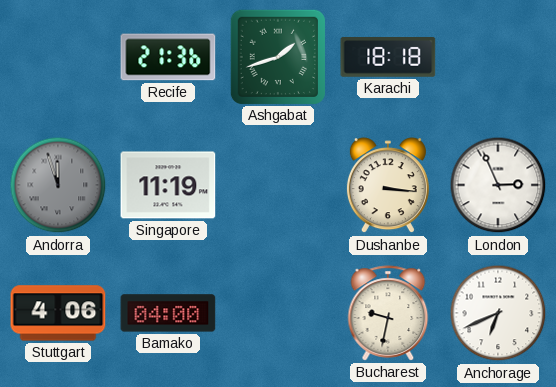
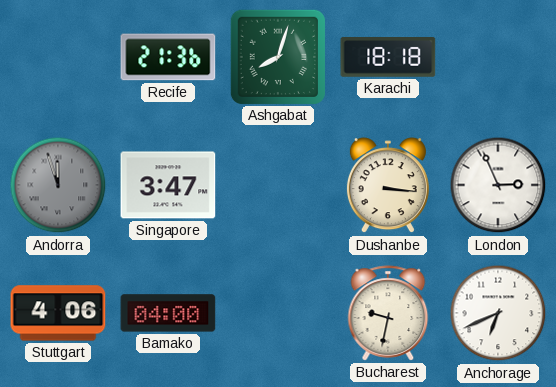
Ashgabat: 1:42 -> 8:03
Singapore: 11:19 -> 3:47
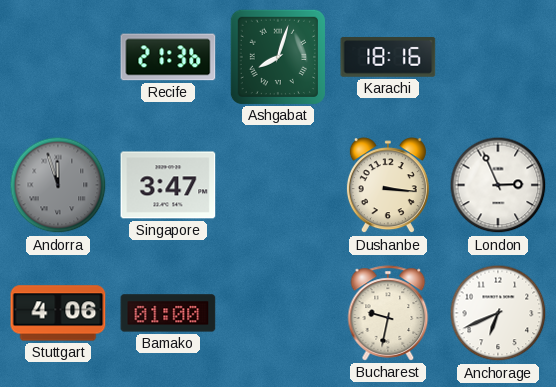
Karachi: 18:18 -> 18:16
Bamako: 04:00 -> 01:00
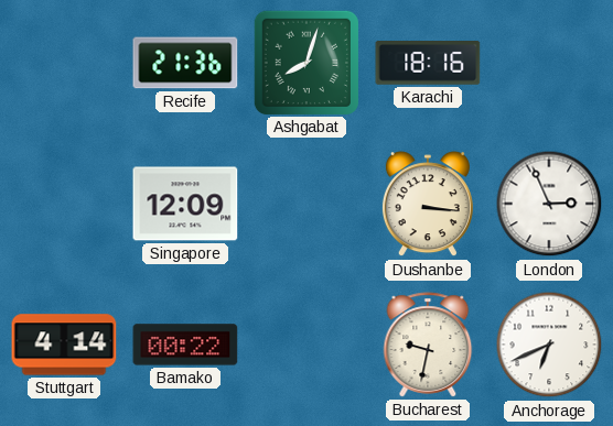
Andorra: 11:57 -> none
Singapore: 3:47 -> 12:09
Stuttgart: 4:06 -> 4:14
Bamako: 01:00 -> 00:22
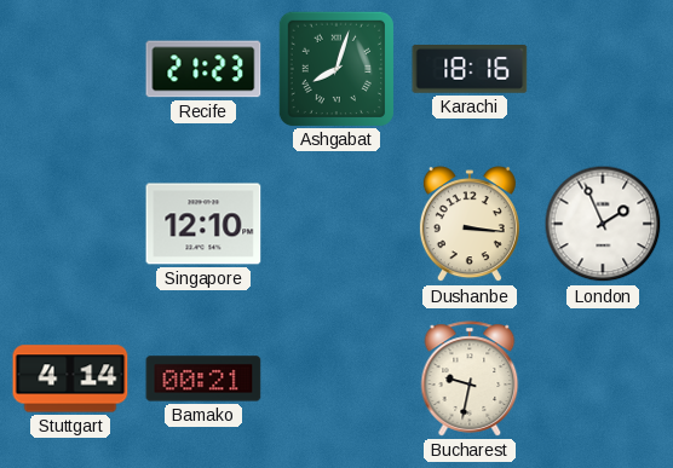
Recife: 21:36 -> 21:23
Singapore: 12:09 -> 12:10
London: 2:56 -> 1:56
Bamako: 00:22 -> 00:21
Anchorage: 6:41 -> none
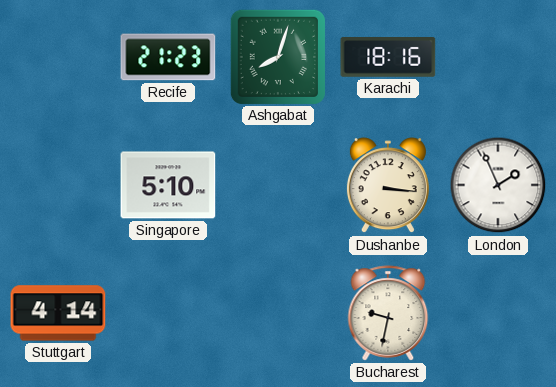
Singapore: 12:10 -> 5:10
Bamako: 00:21 -> none
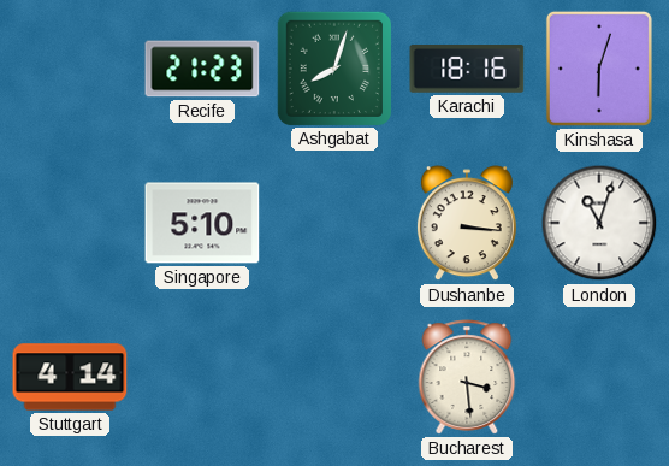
Kinshasa: none -> 6:03
London: 1:56 -> 11:03
Bucharest: 9:32 -> 3:29
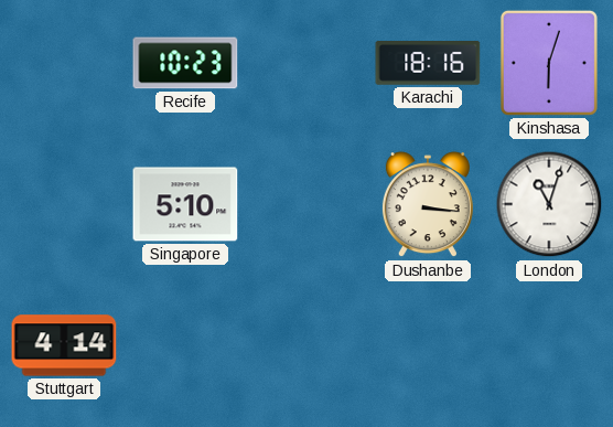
Recife: 21:23 -> 10:23
Ashgabat: 8:03 -> none
Bucharest: 3:29 -> none
